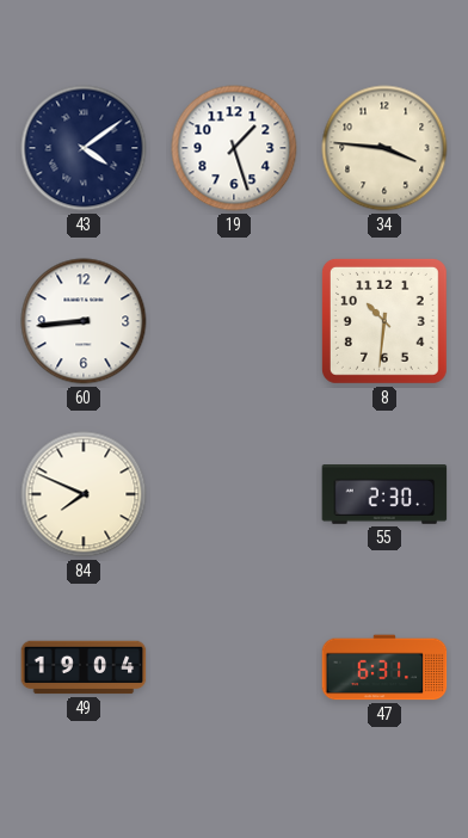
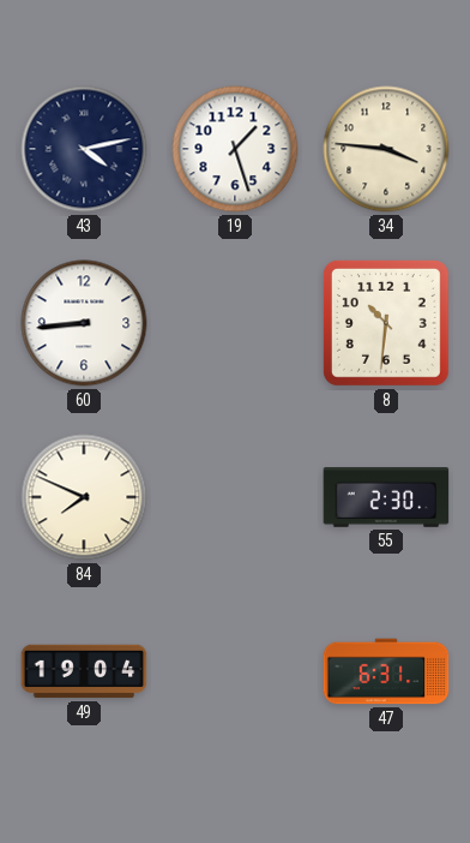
43: 4:09 -> 4:13
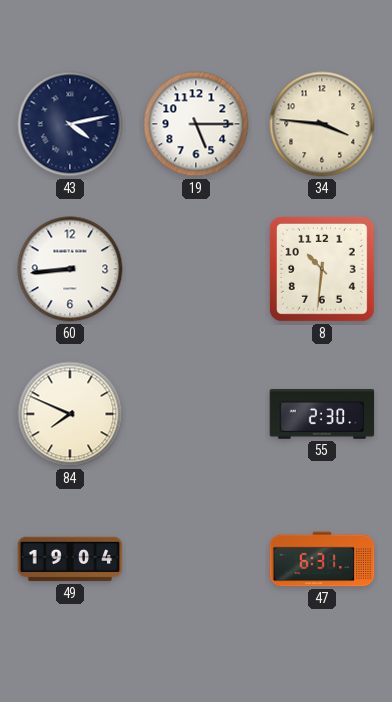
19: 1:27 -> 5:15
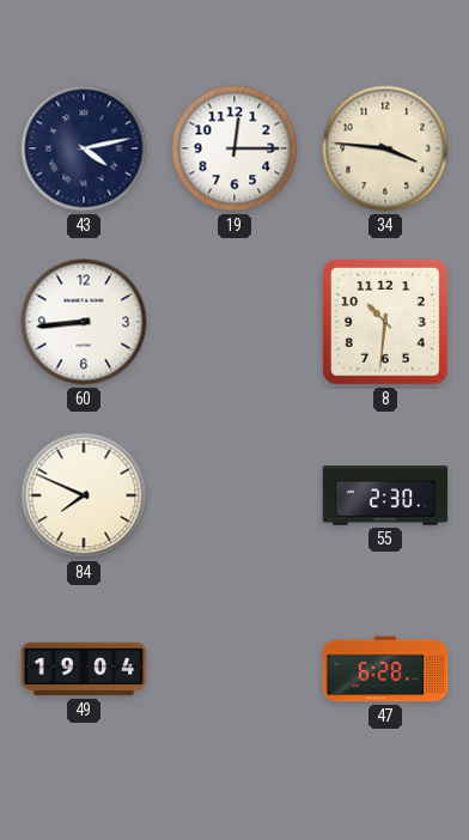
19: 5:15 -> 12:15
47: 6:31 -> 6:28
